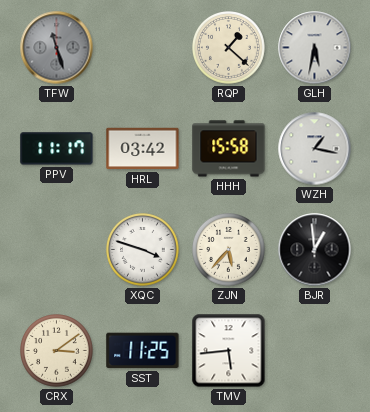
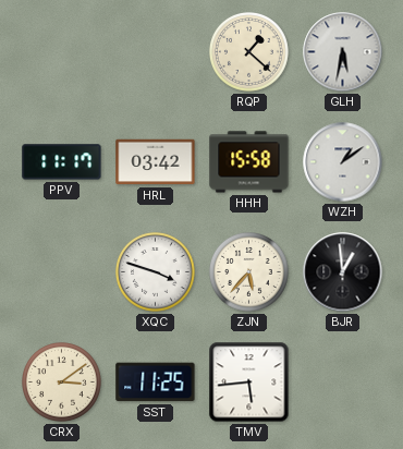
TFW: 11:27 -> none
WZH: 1:17 -> 1:09
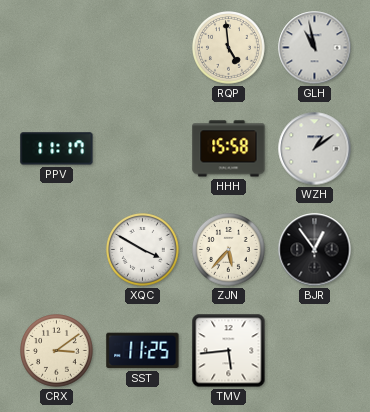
RQP: 1:22 -> 4:59
GLH: 5:32 -> 10:58
HRL: 03:42 -> none
XQC: 3:48 -> 3:50
BJR: 12:59 -> 12:54
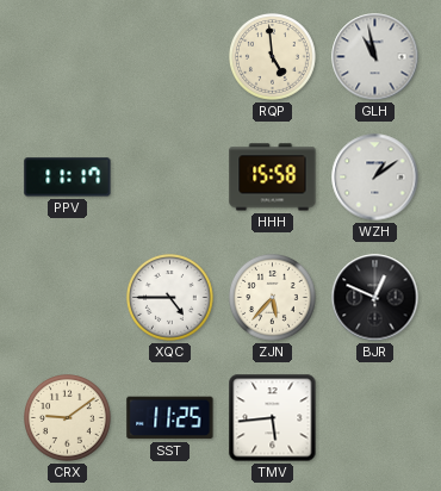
XQC: 3:50 -> 4:45
BJR: 12:54 -> 12:49
CRX: 3:09 -> 9:09
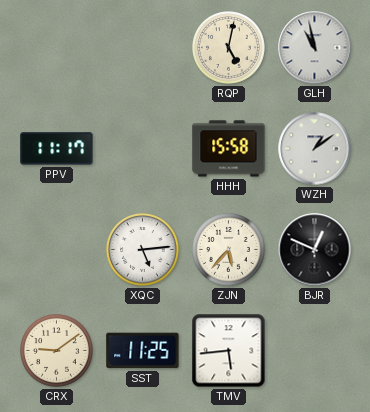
RQP: 4:59 -> 5:02
XQC: 4:45 -> 5:14
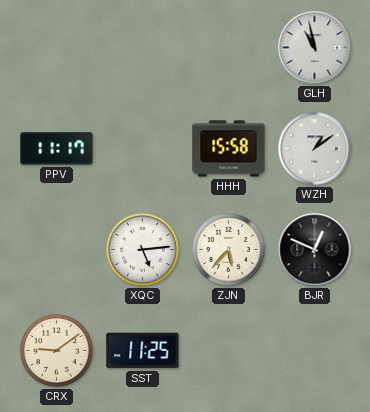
RQP: 5:02 -> none
TMV: 5:44 -> none
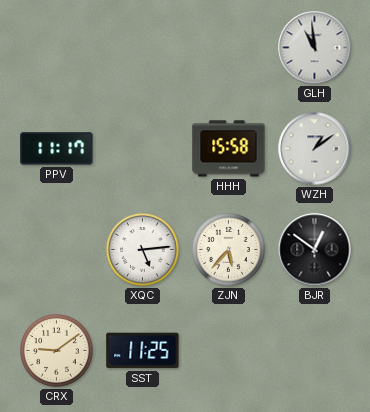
GLH: 10:58 -> 10:59
BJR: 12:49 -> 12:51
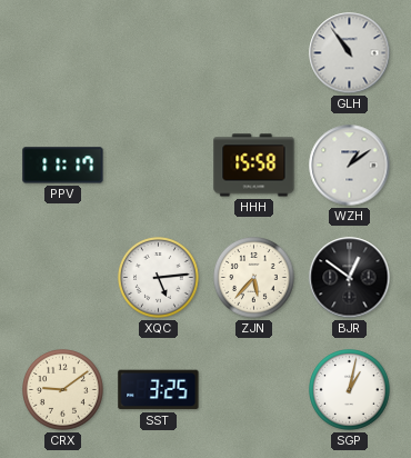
GLH: 10:59 -> 10:54
SST: 11:25 -> 3:25
SGP: none -> 1:02
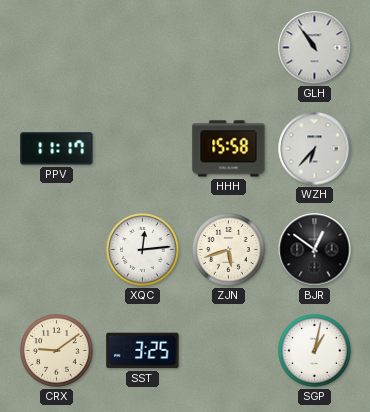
WZH: 1:09 -> 6:37
XQC: 5:14 -> 12:14
ZJN: 5:37 -> 5:42
